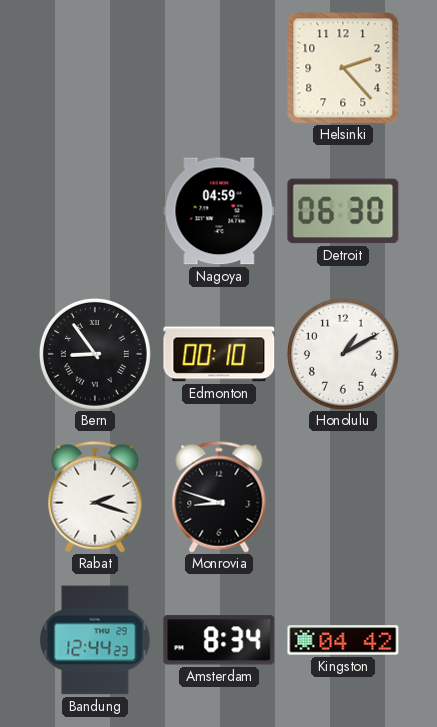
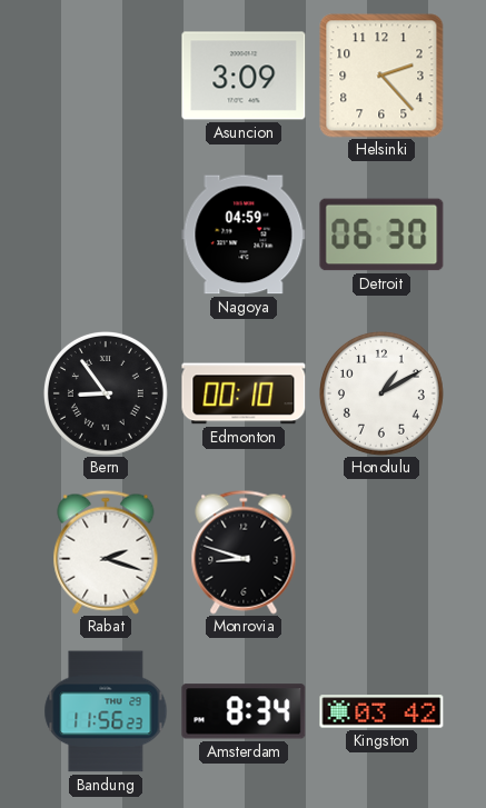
Asuncion: none -> 3:09
Bandung: 12:44 -> 11:56
Kingston: 04:42 -> 03:42
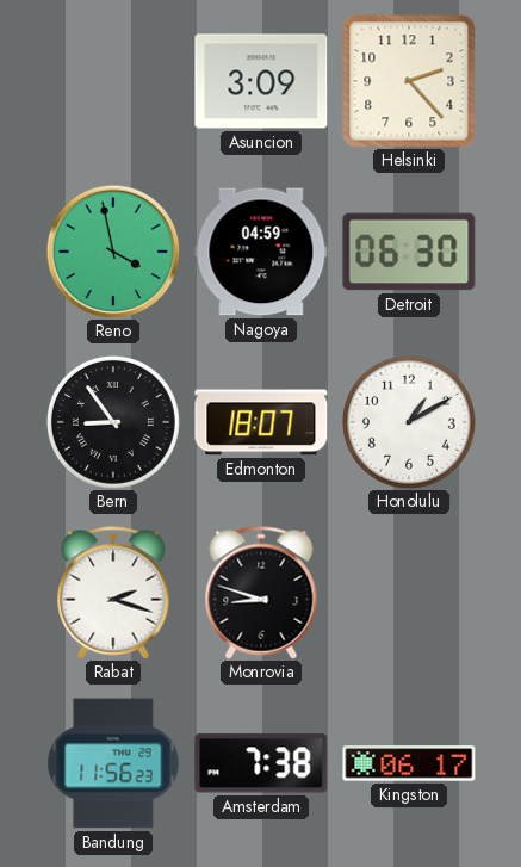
Reno: none -> 3:58
Edmonton: 00:10 -> 18:07
Amsterdam: 8:34 -> 7:38
Kingston: 03:42 -> 06:17
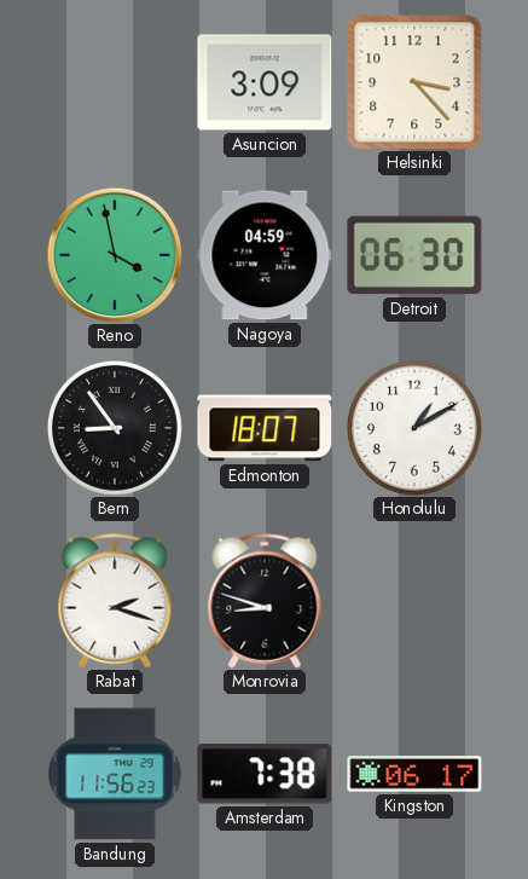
Helsinki: 2:23 -> 3:23
